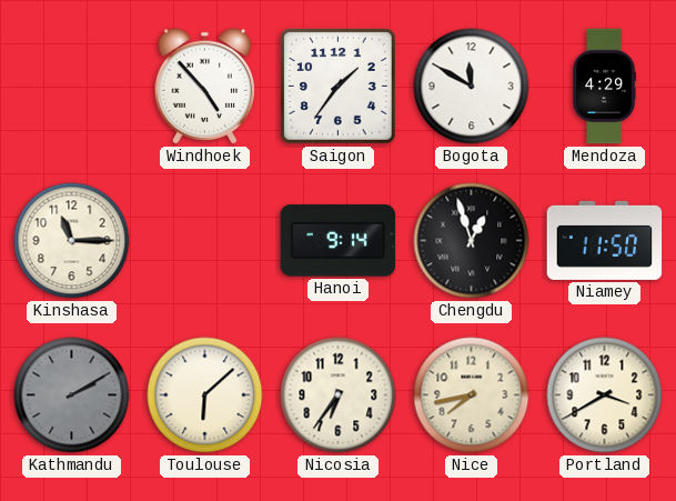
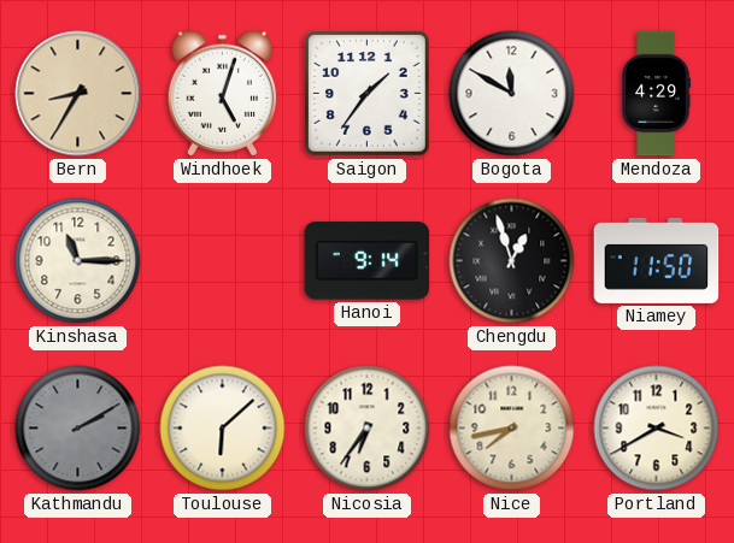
Bern: none -> 8:35
Windhoek: 4:53 -> 5:03
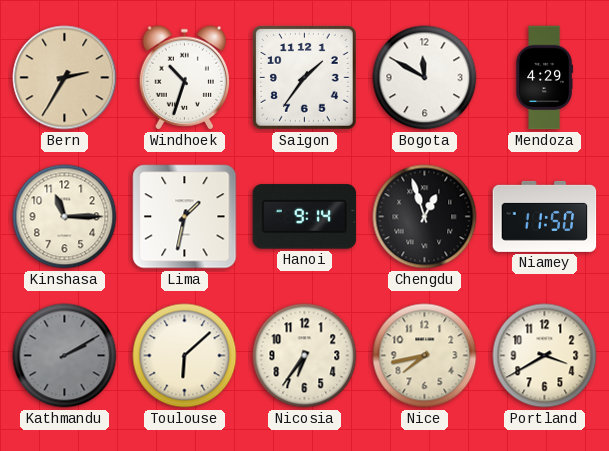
Bern: 8:35 -> 2:35
Windhoek: 5:03 -> 10:33
Lima: none -> 1:32
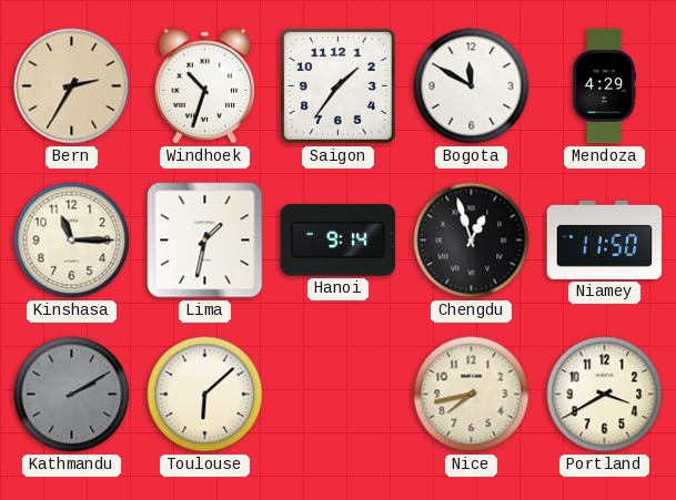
Nicosia: 6:36 -> none
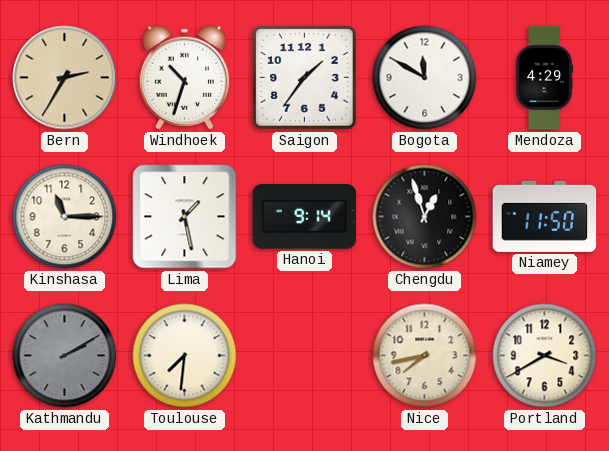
Lima: 1:32 -> 1:28
Toulouse: 6:08 -> 7:31
